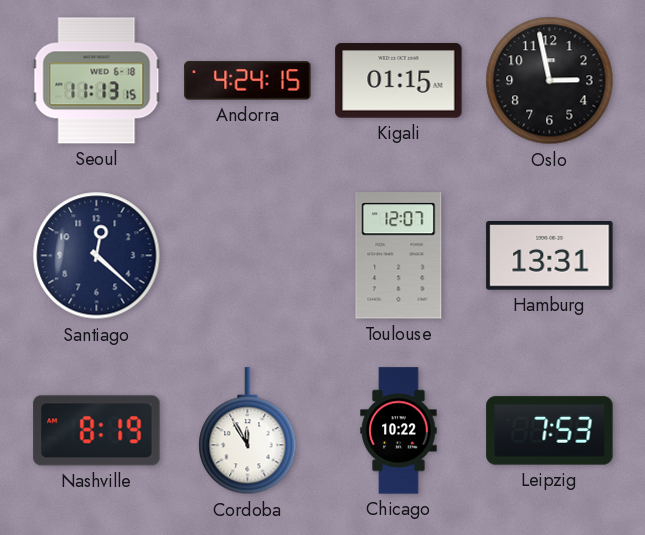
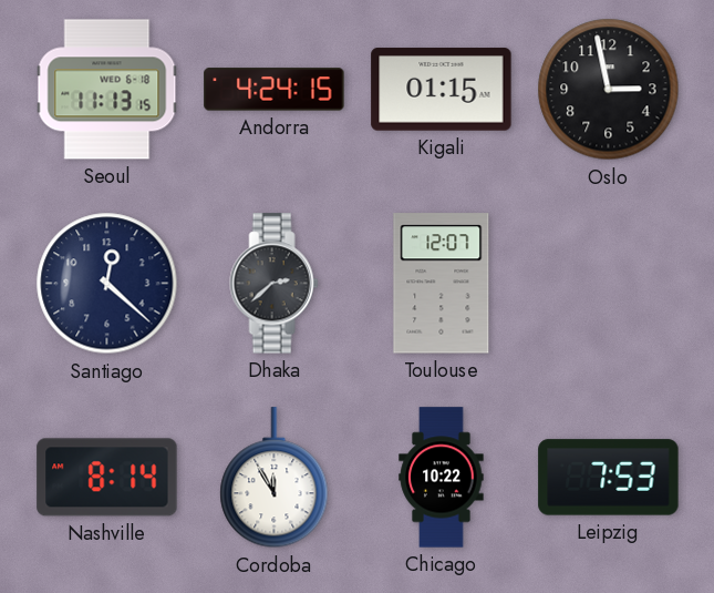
Dhaka: none -> 2:38
Hamburg: 13:31 -> none
Nashville: 8:19 -> 8:14
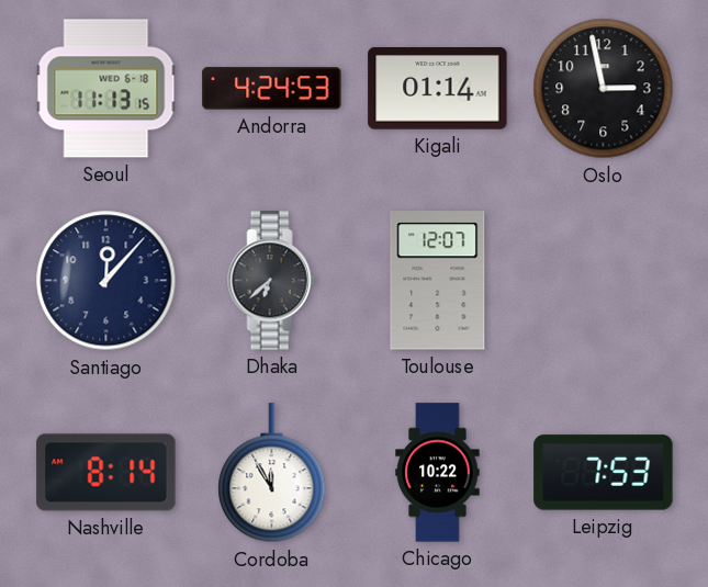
Andorra: 4:24:15 -> 4:24:53
Kigali: 01:15 -> 01:14
Santiago: 12:22 -> 12:07
Dhaka: 2:38 -> 6:38
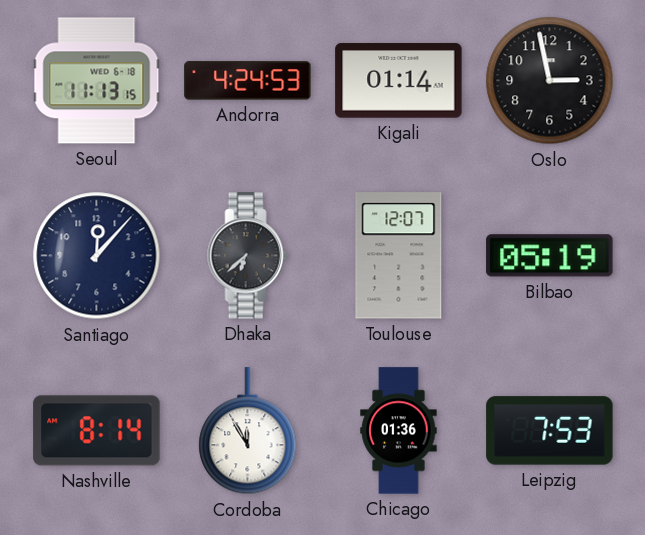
Bilbao: none -> 05:19
Chicago: 10:22 -> 01:36
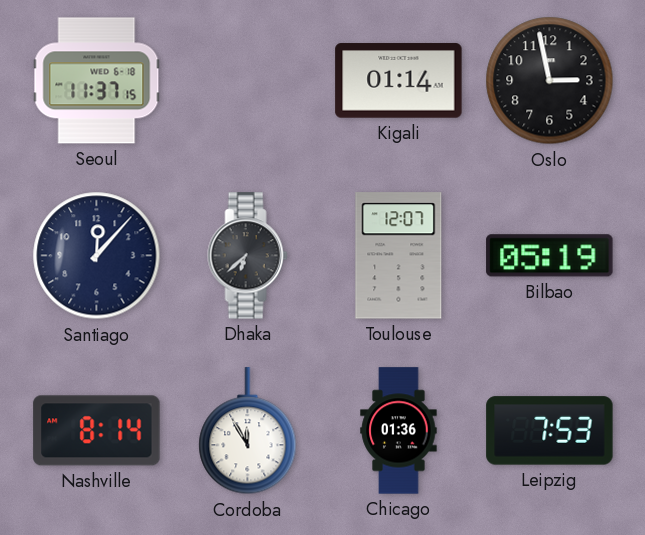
Seoul: 11:13 -> 11:37
Andorra: 4:24 -> none
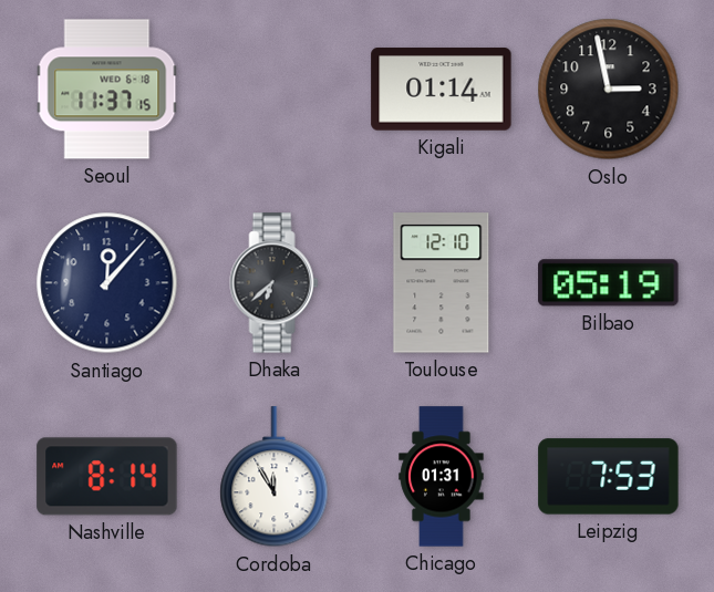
Toulouse: 12:07 -> 12:10
Chicago: 01:36 -> 01:31
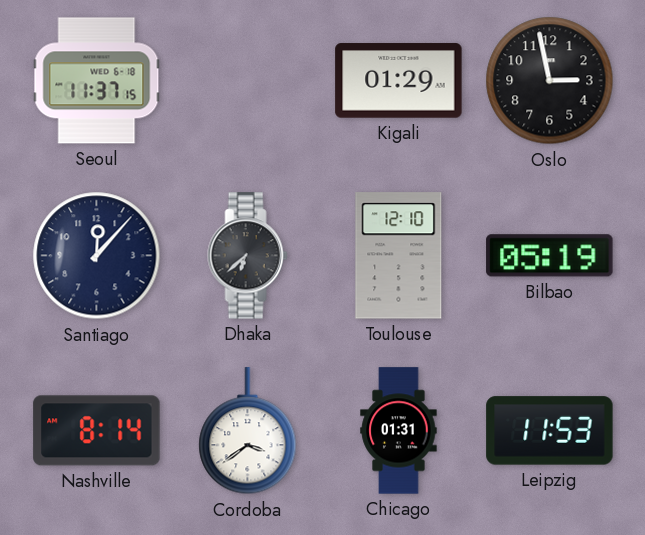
Kigali: 01:14 -> 01:29
Cordoba: 11:55 -> 3:39
Leipzig: 7:53 -> 11:53
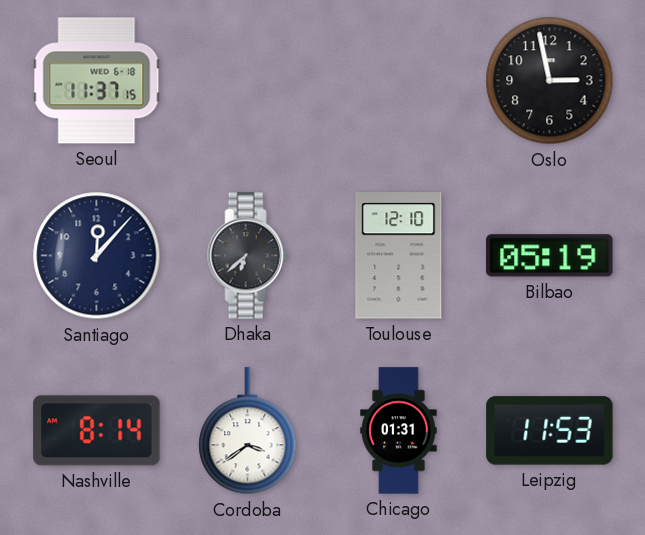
Kigali: 01:29 -> none
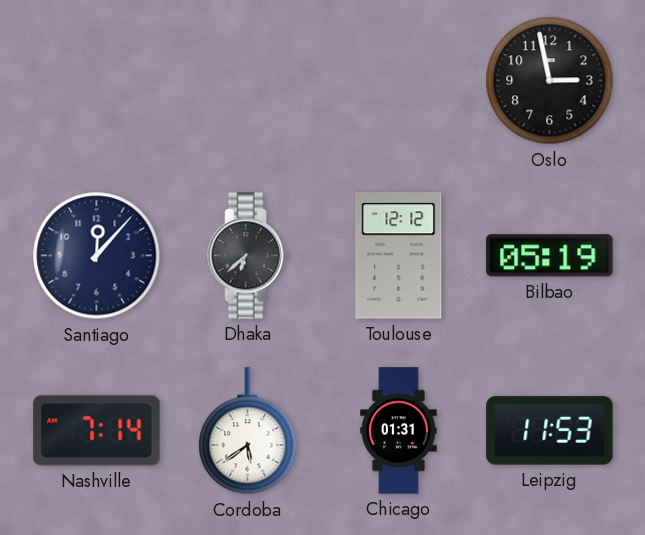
Seoul: 11:37 -> none
Toulouse: 12:10 -> 12:12
Nashville: 8:14 -> 7:14
Cordoba: 3:39 -> 5:39
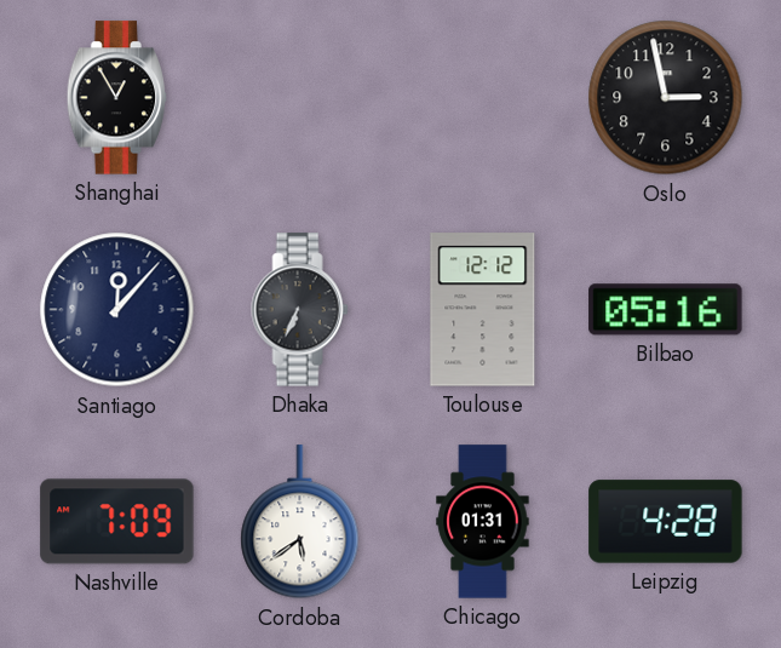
Shanghai: none -> 12:55
Dhaka: 6:38 -> 6:34
Bilbao: 05:19 -> 05:16
Nashville: 7:14 -> 7:09
Leipzig: 11:53 -> 4:28
